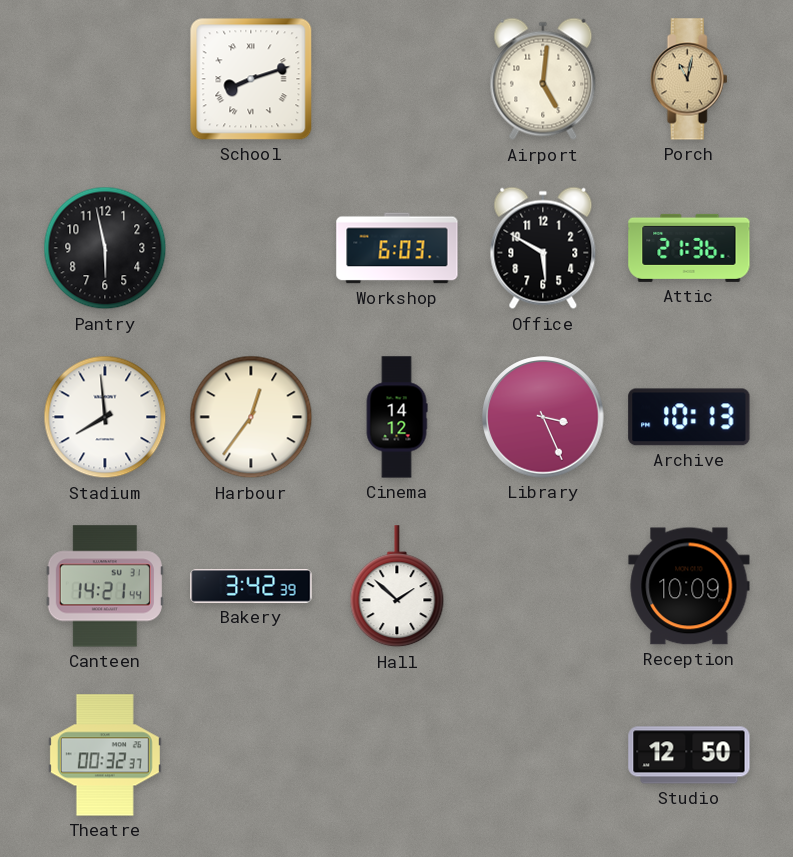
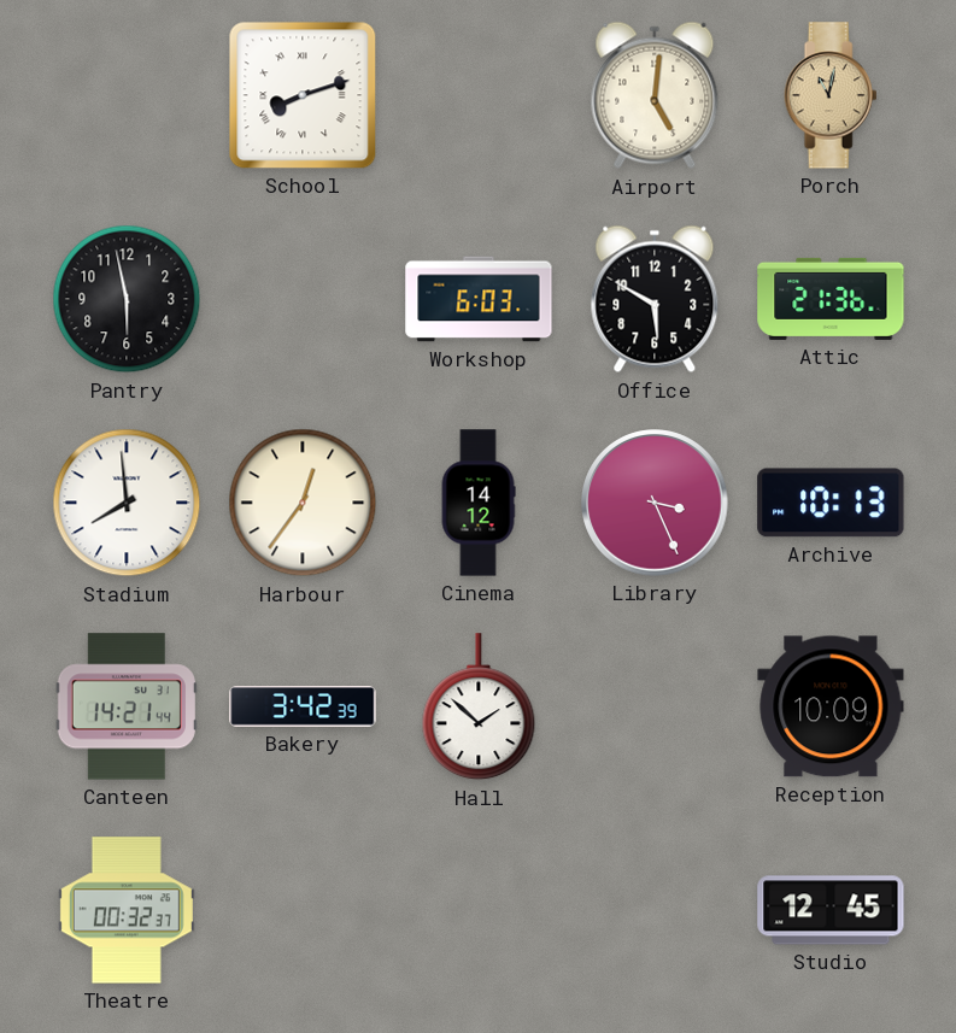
Studio: 12:50 -> 12:45
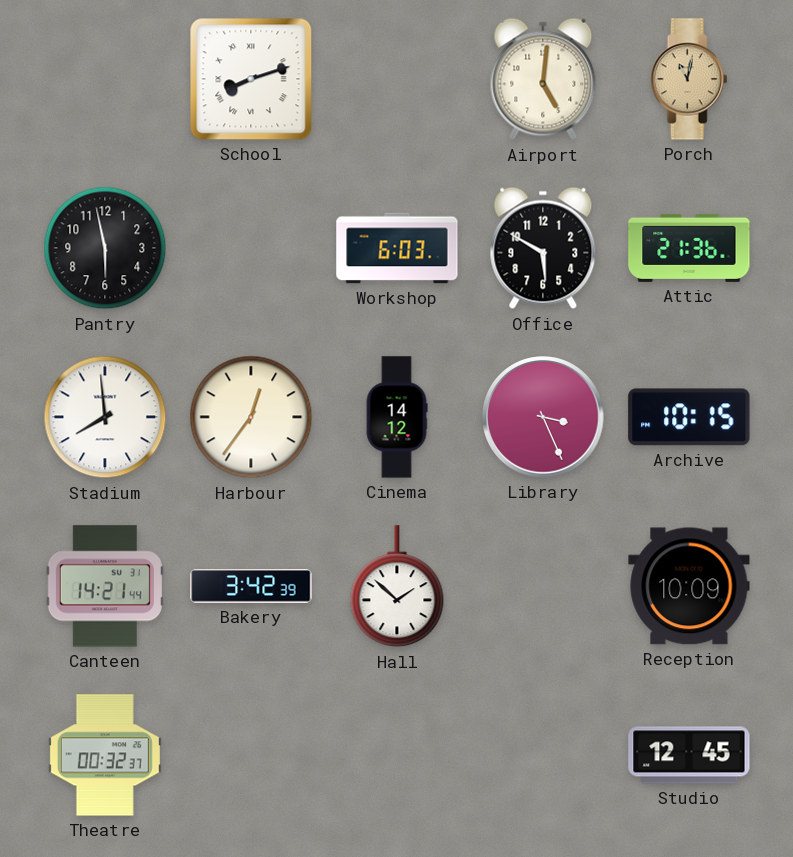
Archive: 10:13 -> 10:15
